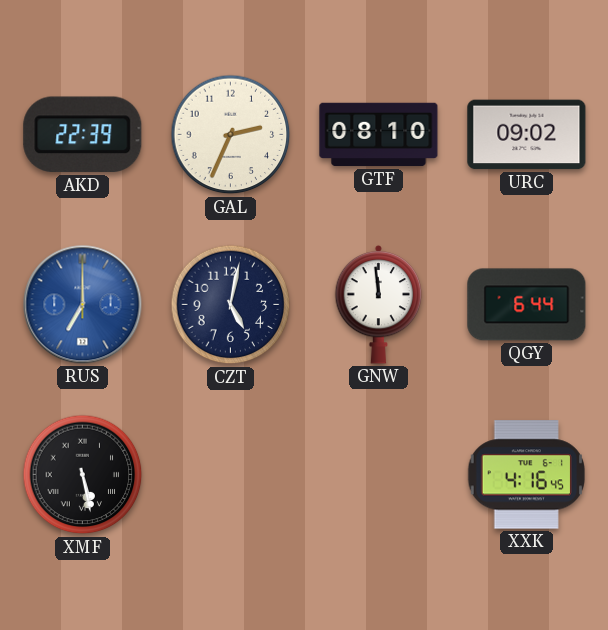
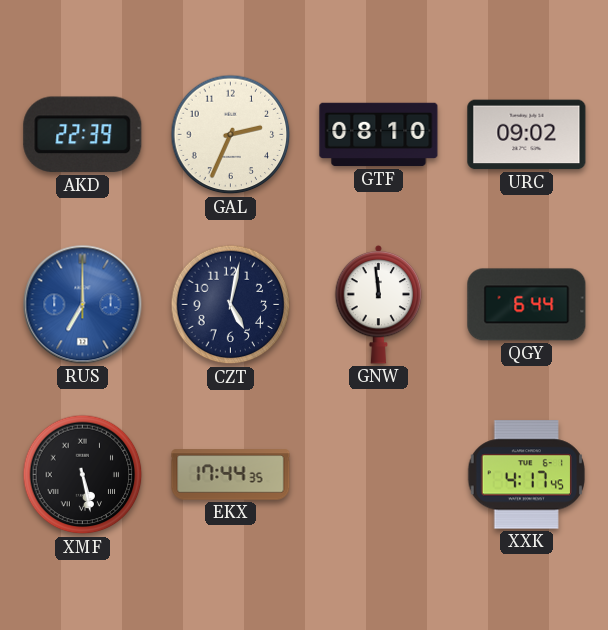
EKX: none -> 17:44
XXK: 4:16 -> 4:17
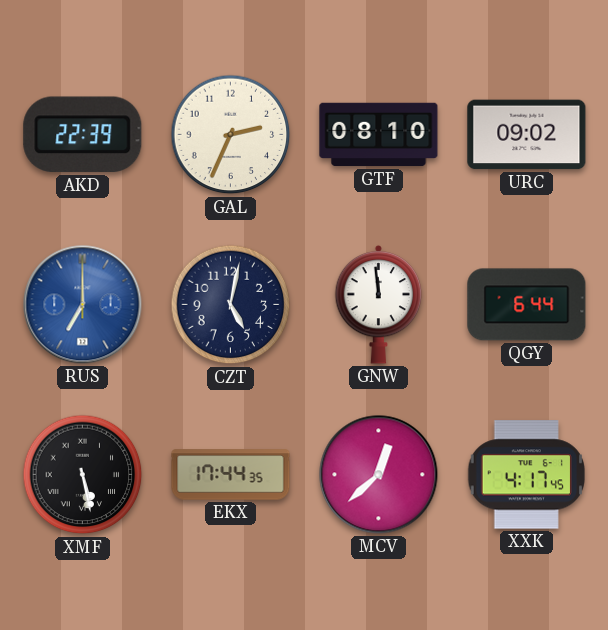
MCV: none -> 12:38
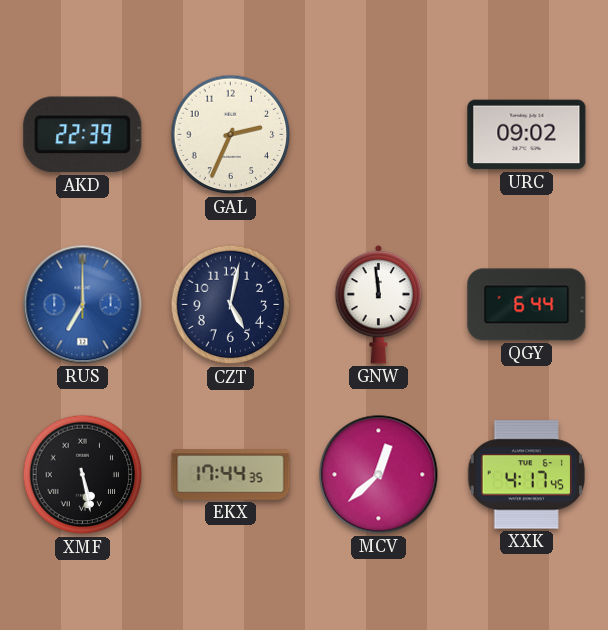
GTF: 08:10 -> none
